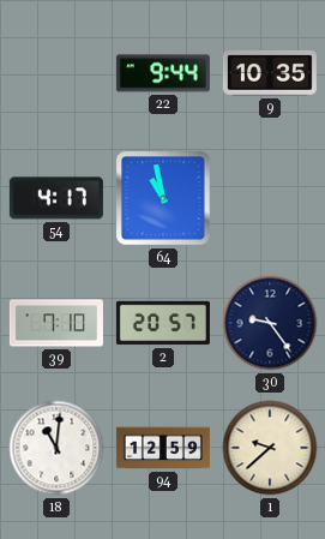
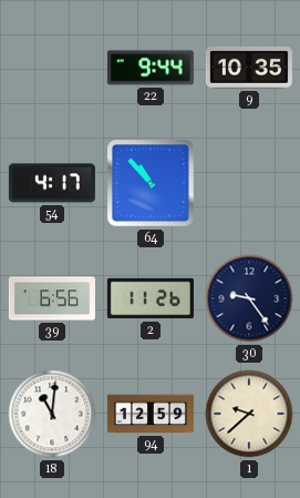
64: 10:58 -> 10:53
39: 7:10 -> 6:56
2: 20:57 -> 11:26
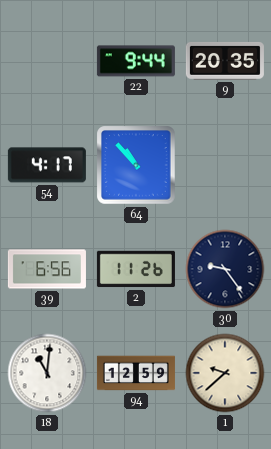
9: 10:35 -> 20:35
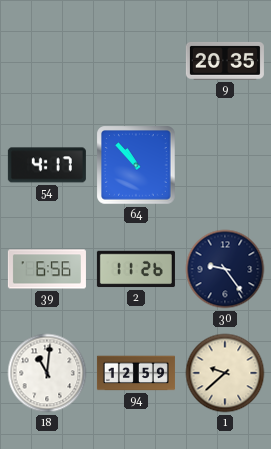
22: 9:44 -> none
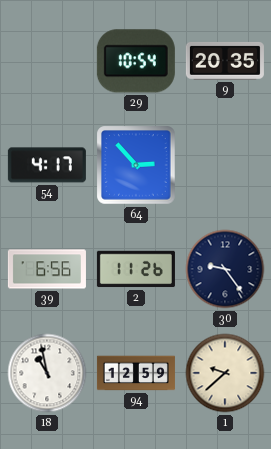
29: none -> 10:54
64: 10:53 -> 2:53
18: 11:01 -> 10:58
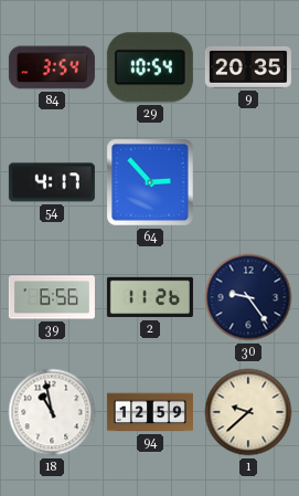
84: none -> 3:54
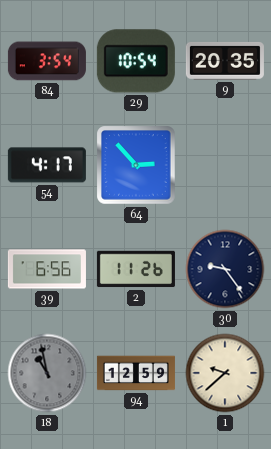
18 dial: white -> grey
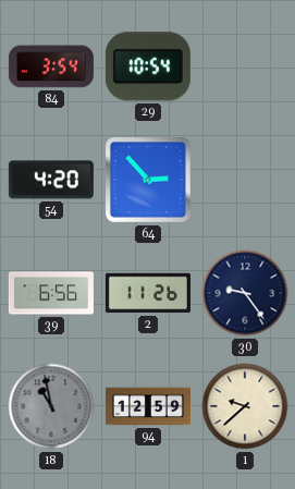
9: 20:35 -> none
54: 4:17 -> 4:20
